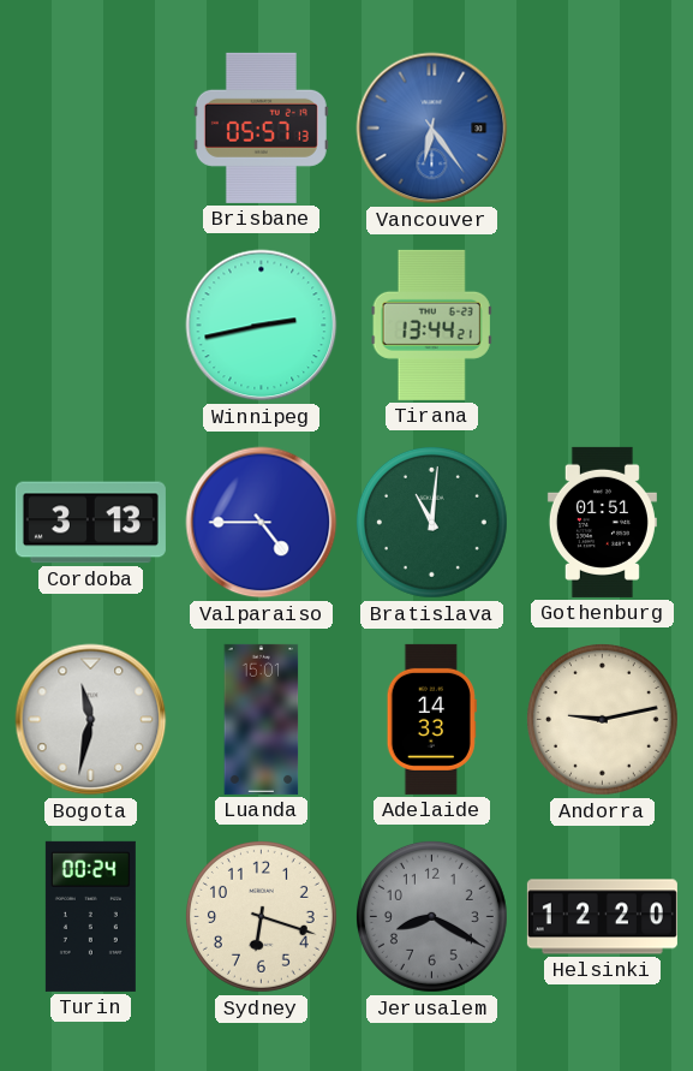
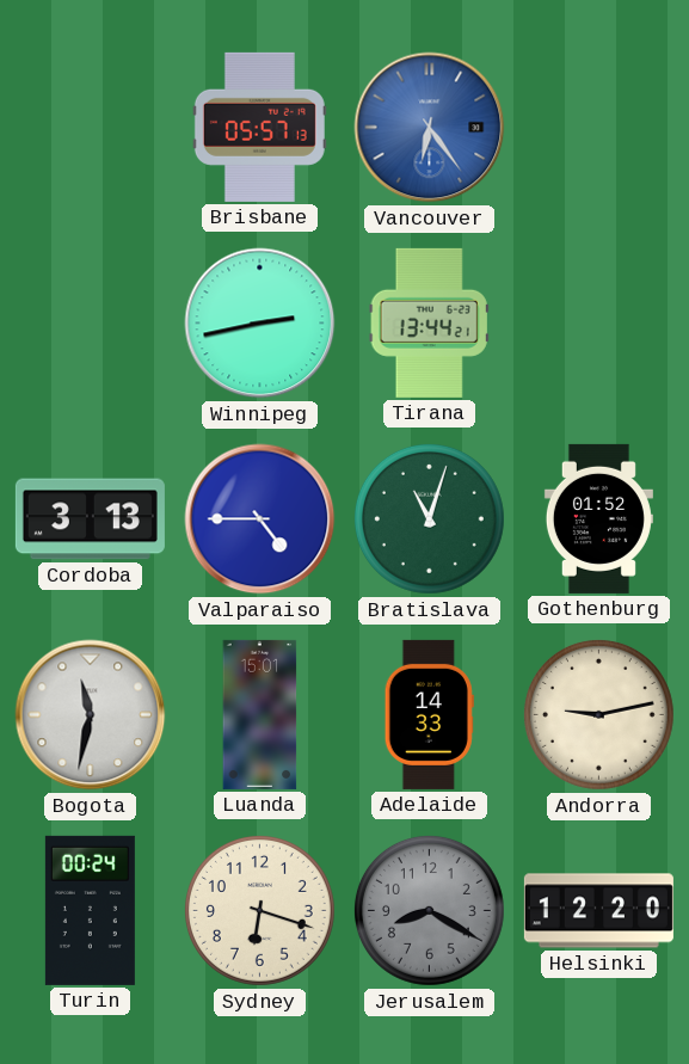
Bratislava: 11:01 -> 11:03
Gothenburg: 01:51 -> 01:52
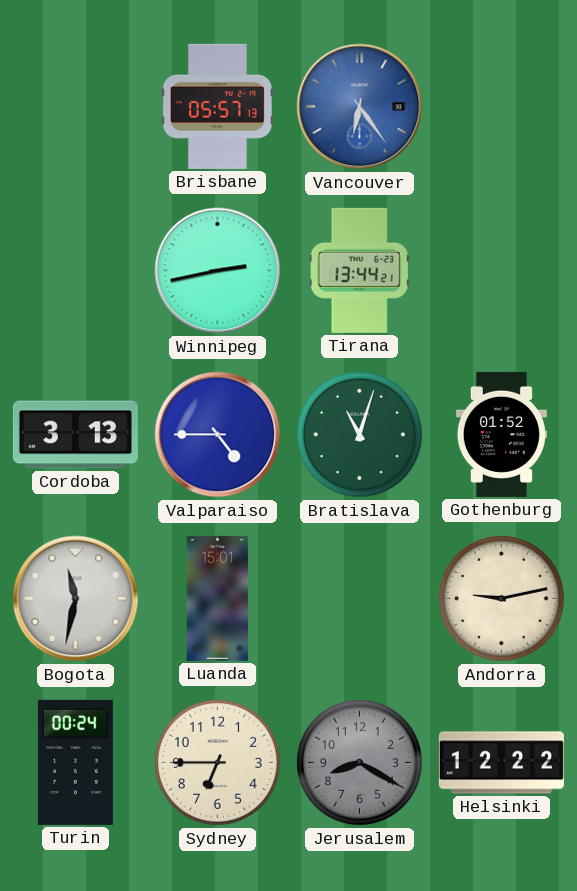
Adelaide: 14:33 -> none
Sydney: 6:18 -> 6:45
Helsinki: 12:20 -> 12:22
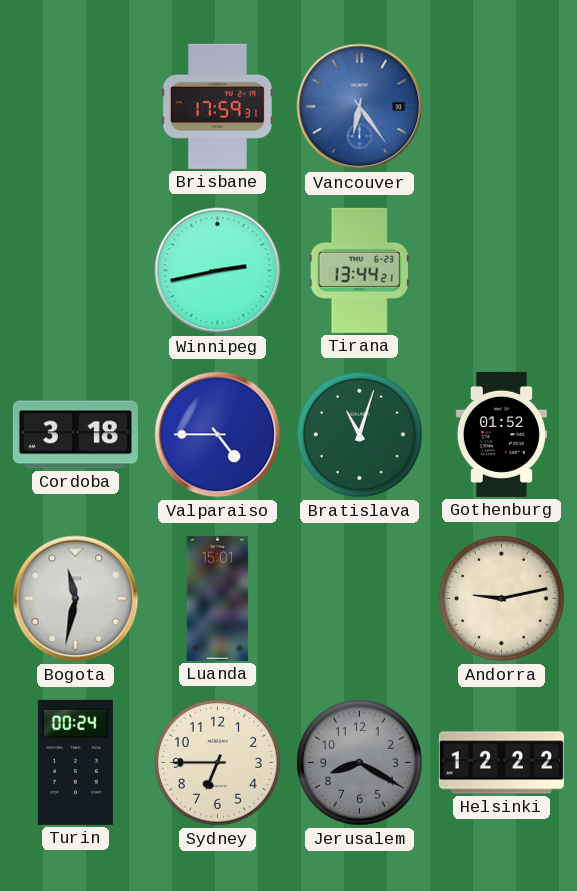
Brisbane: 05:57 -> 17:59
Cordoba: 3:13 -> 3:18
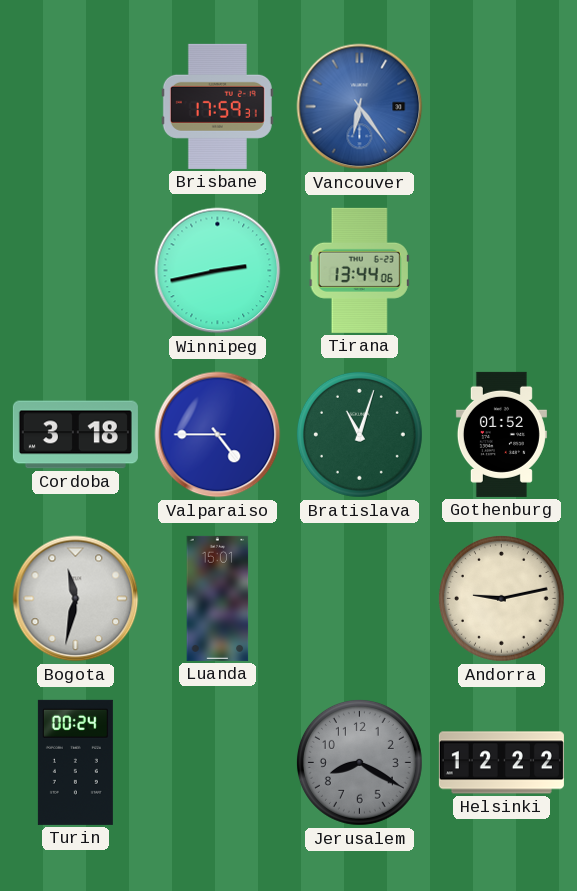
Tirana: 13:44:21 -> 13:44:06
Sydney: 6:45 -> none
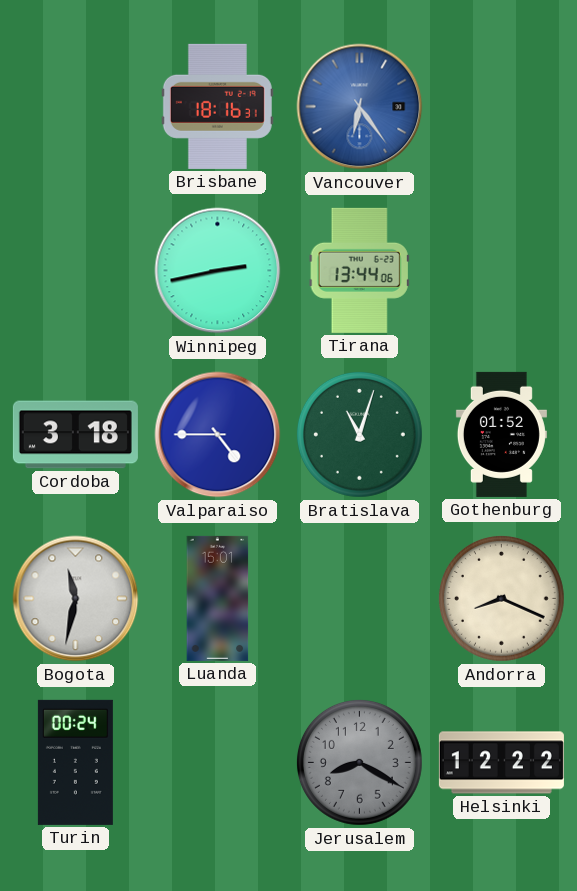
Brisbane: 17:59 -> 18:16
Andorra: 9:13 -> 8:19
